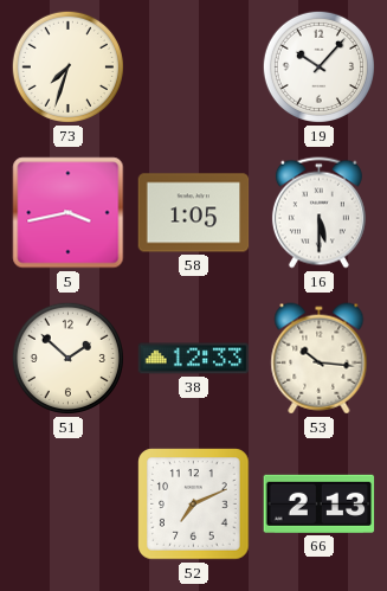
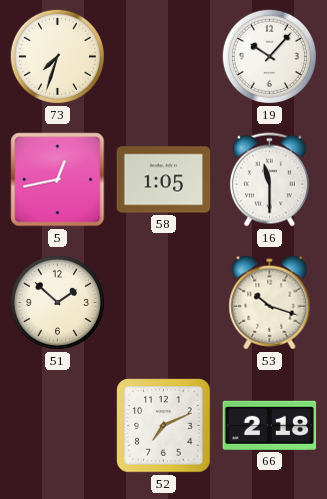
5: 3:43 -> 12:43
16: 5:30 -> 11:30
38: 12:33 -> none
53: 10:16 -> 10:18
66: 2:13 -> 2:18
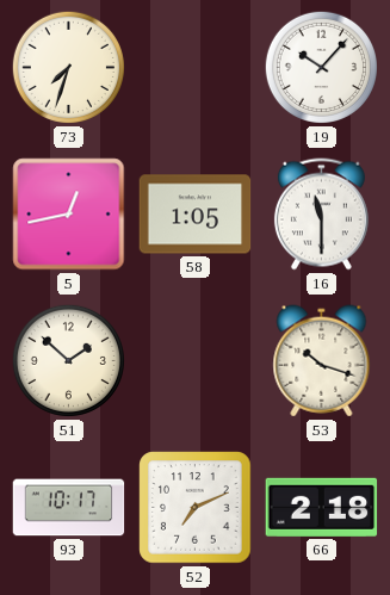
93: none -> 10:17
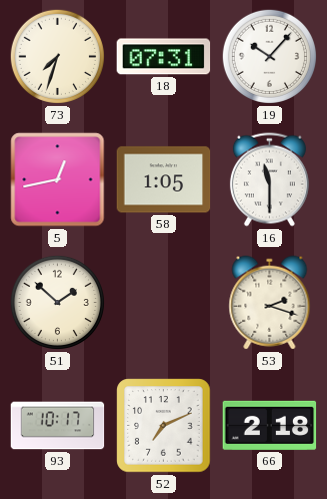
18: none -> 07:31
53: 10:18 -> 2:18
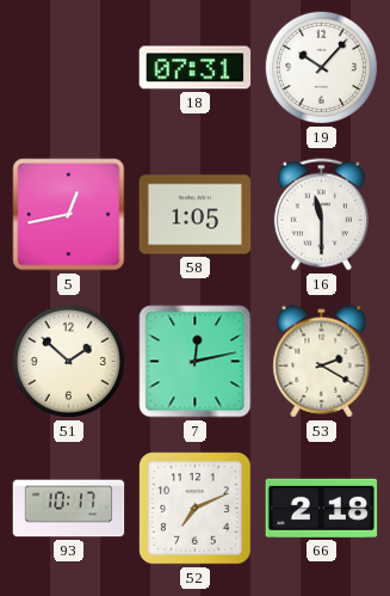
73: 7:33 -> none
7: none -> 12:13
53: 2:18 -> 2:20
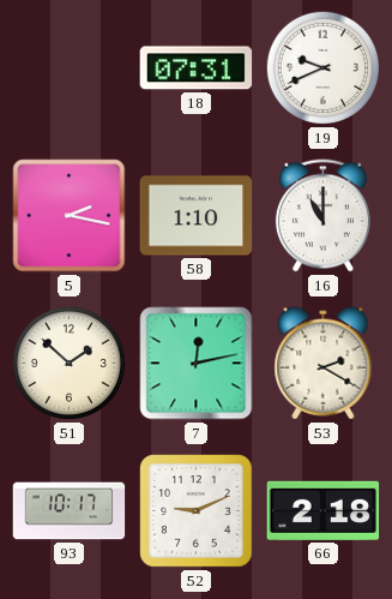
19: 10:07 -> 9:41
5: 12:43 -> 2:17
58: 1:05 -> 1:10
16: 11:30 -> 11:00
52: 7:11 -> 9:11
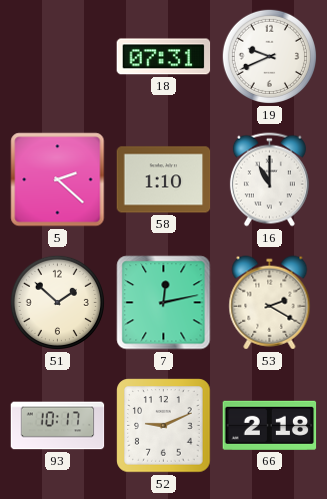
5: 2:17 -> 2:22
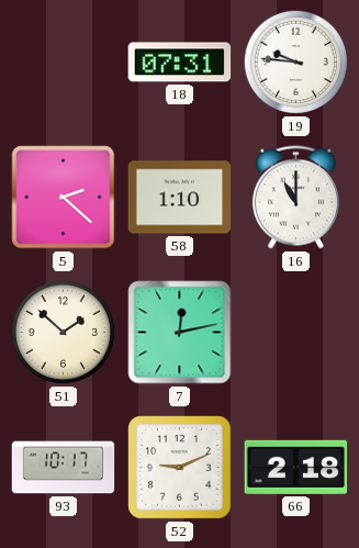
19: 9:41 -> 9:46
53: 2:20 -> none
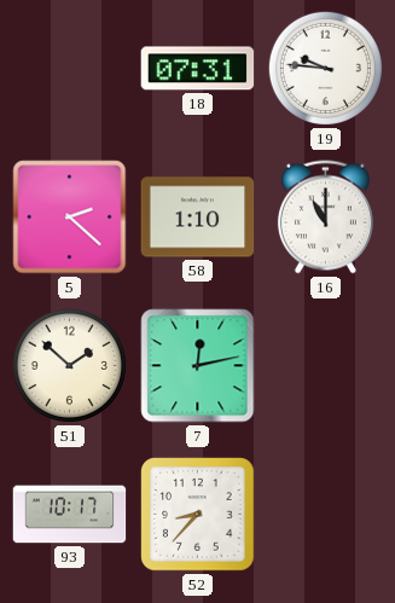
52: 9:11 -> 8:37
66: 2:18 -> none
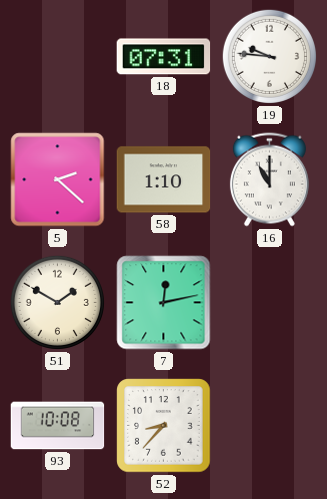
51: 1:52 -> 1:50
93: 10:17 -> 10:08
